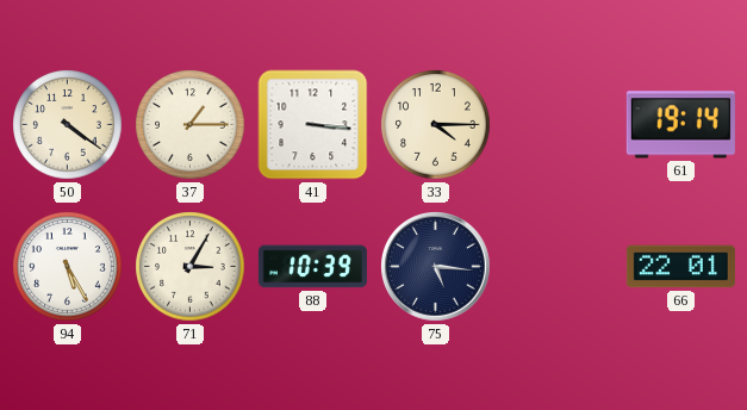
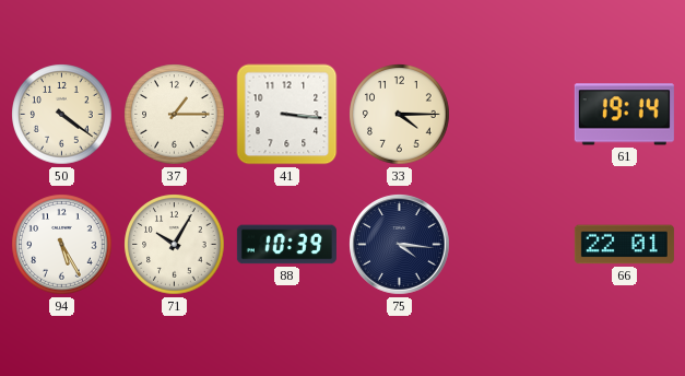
71: 3:05 -> 10:05
75: 5:16 -> 4:16
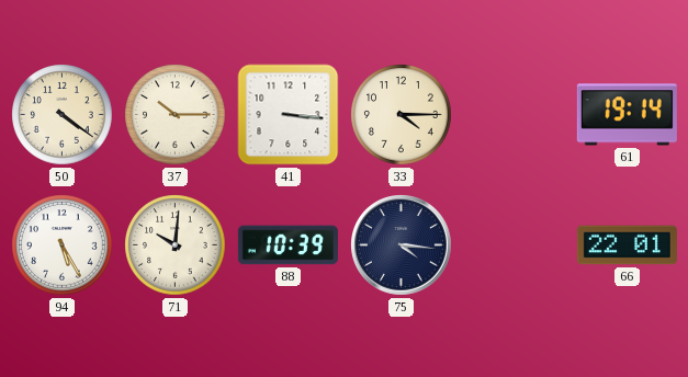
37: 1:15 -> 10:15
71: 10:05 -> 10:01
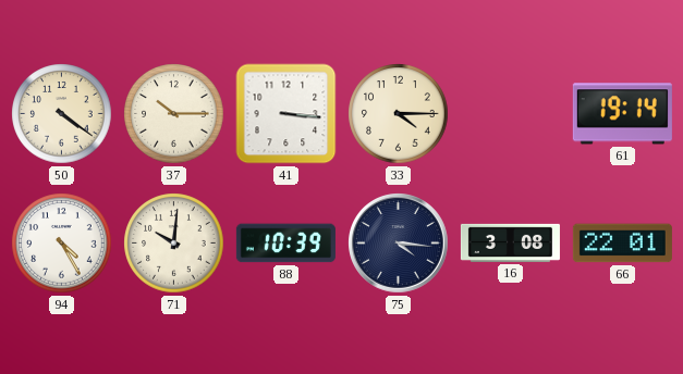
94: 5:25 -> 4:25
16: none -> 3:08
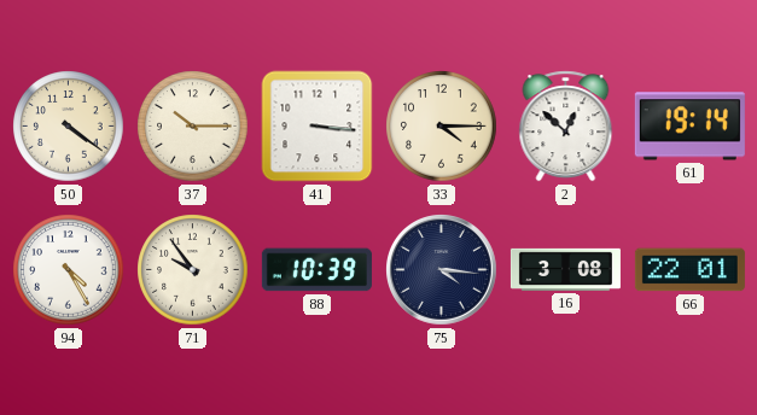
2: none -> 12:52
71: 10:01 -> 9:54
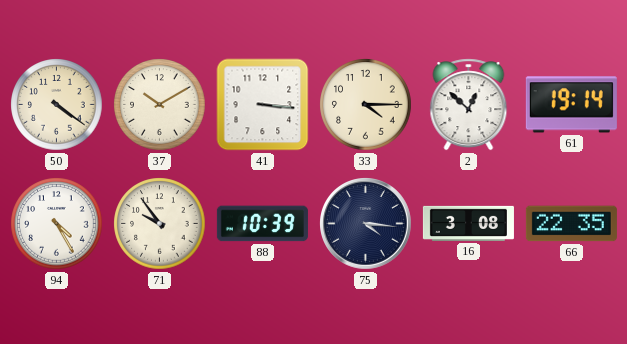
37: 10:15 -> 10:10
66: 22:01 -> 22:35
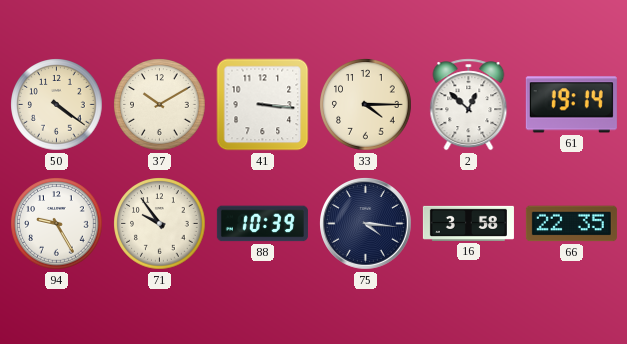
94: 4:25 -> 9:25
16: 3:08 -> 3:58
